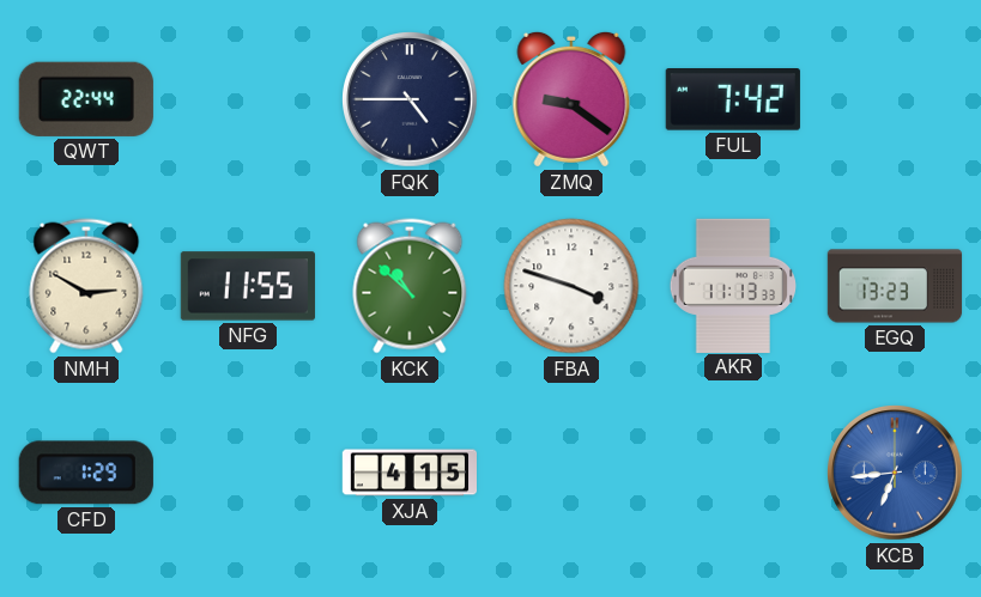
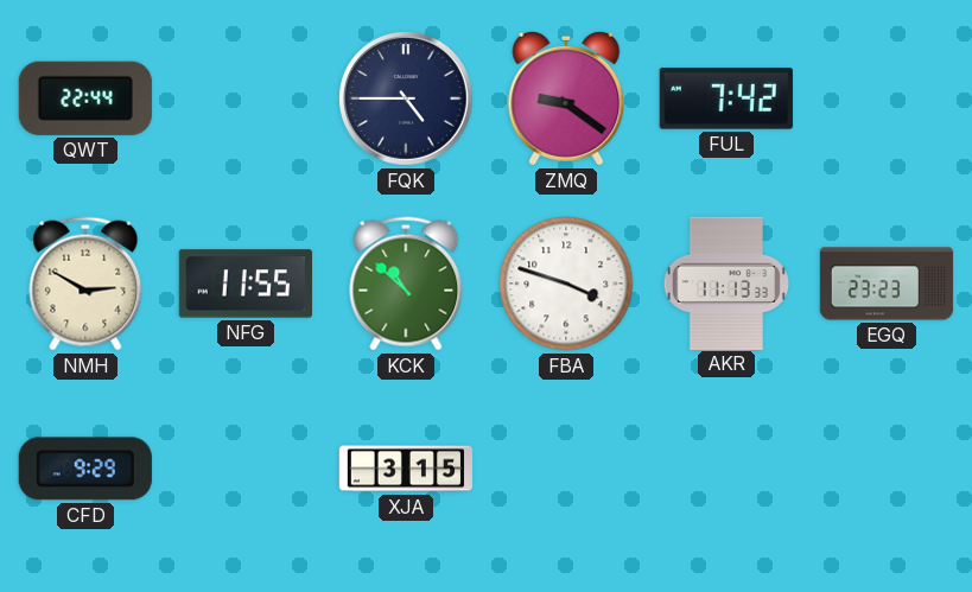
EGQ: 13:23 -> 23:23
CFD: 1:29 -> 9:29
XJA: 4:15 -> 3:15
KCB: 6:44 -> none
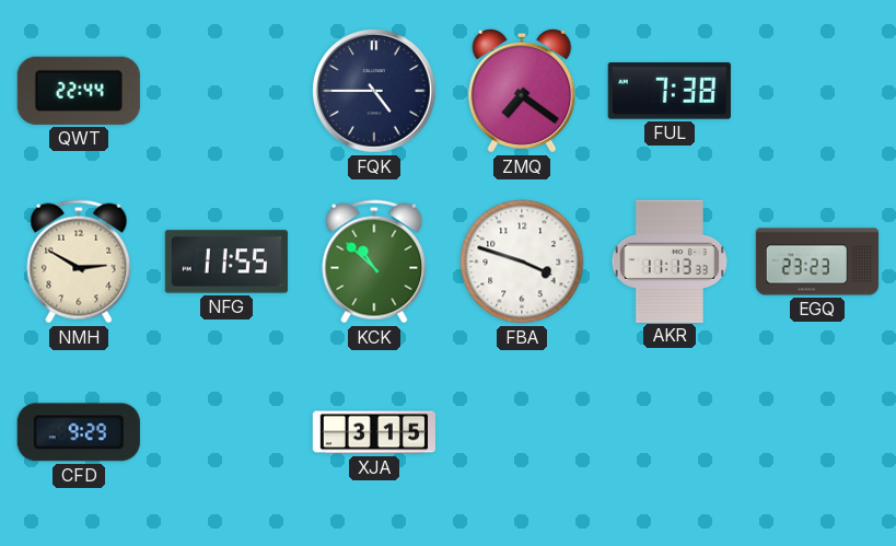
ZMQ: 9:21 -> 7:21
FUL: 7:42 -> 7:38
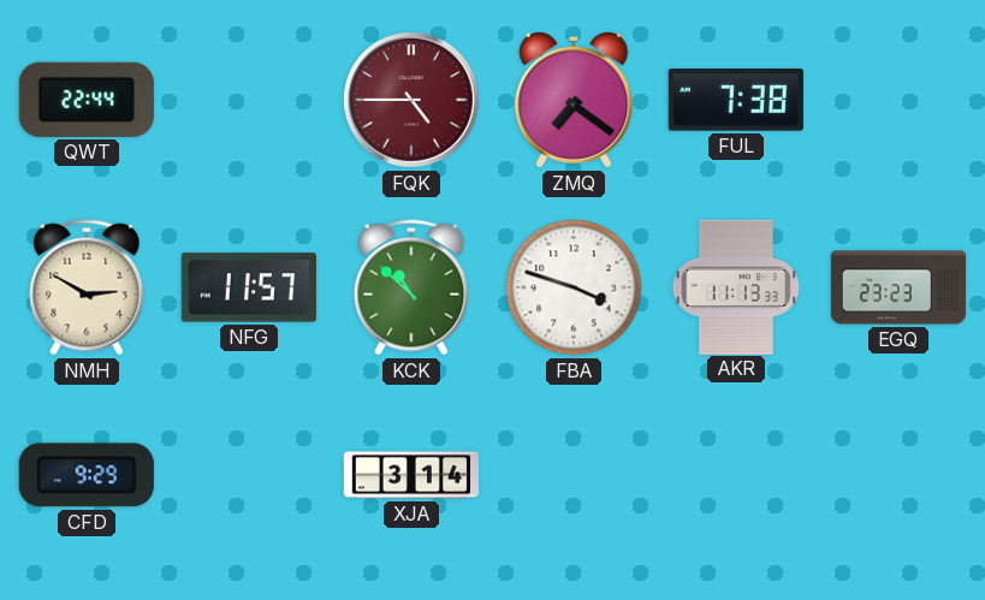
FQK dial: navy -> burgundy
NFG: 11:55 -> 11:57
XJA: 3:15 -> 3:14
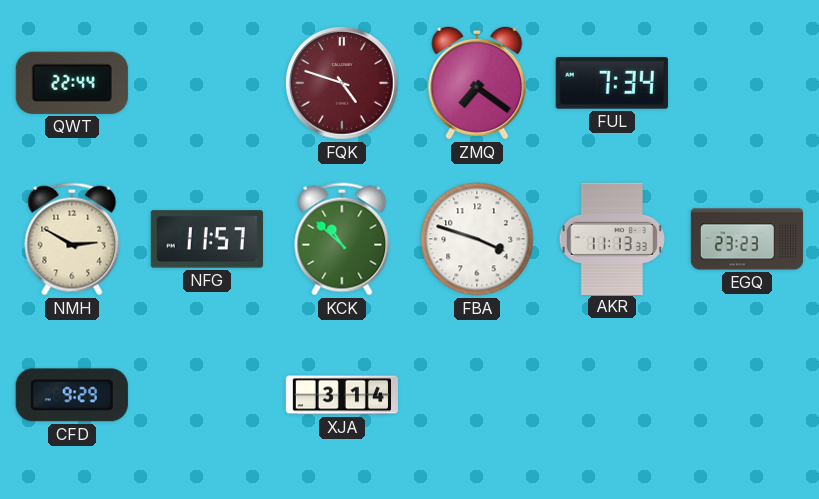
FQK: 4:45 -> 4:48
FUL: 7:38 -> 7:34
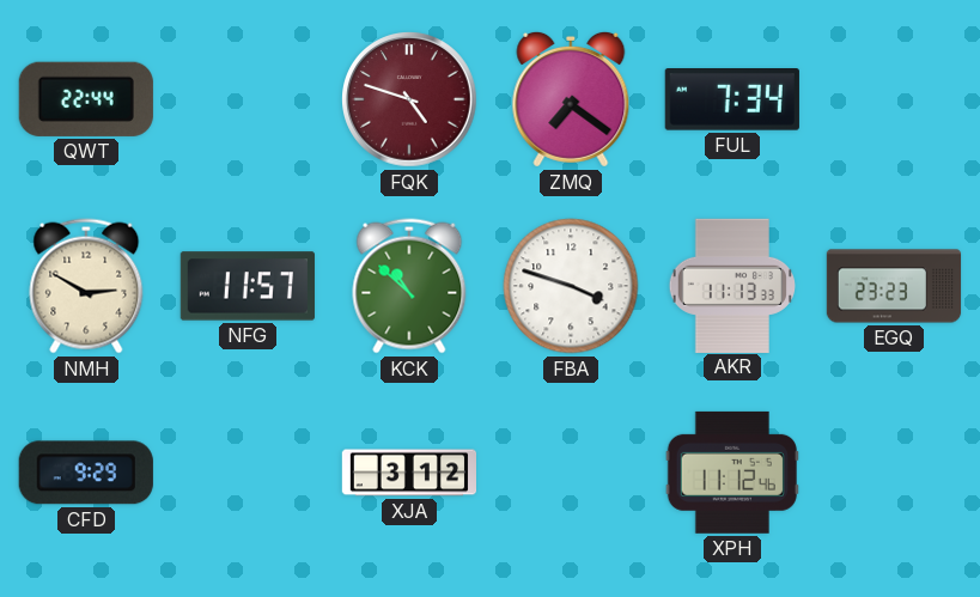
XJA: 3:14 -> 3:12
XPH: none -> 11:12
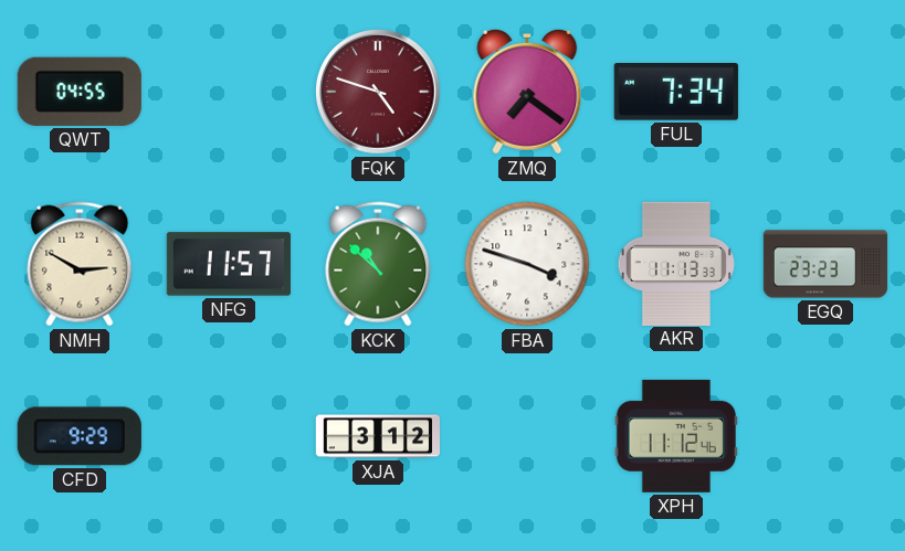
QWT: 22:44 -> 04:55
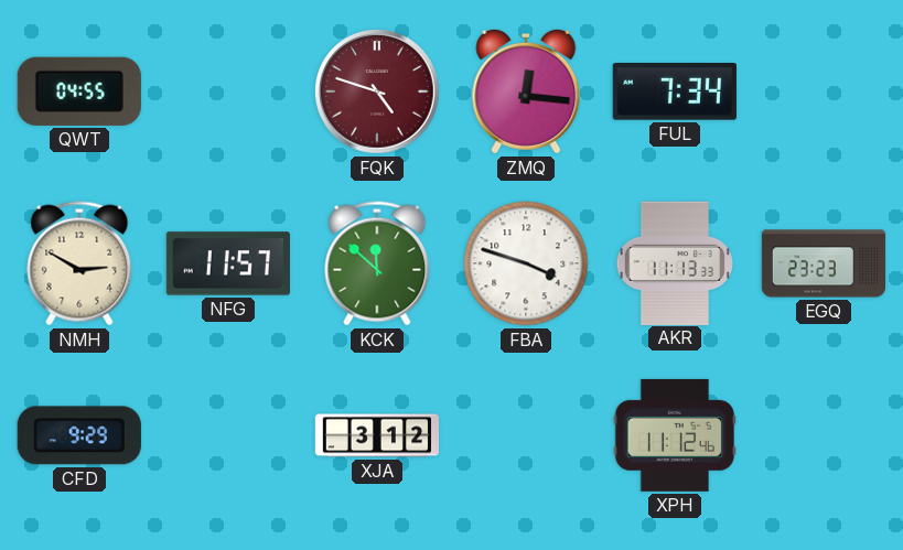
ZMQ: 7:21 -> 12:16
KCK: 10:52 -> 11:52
